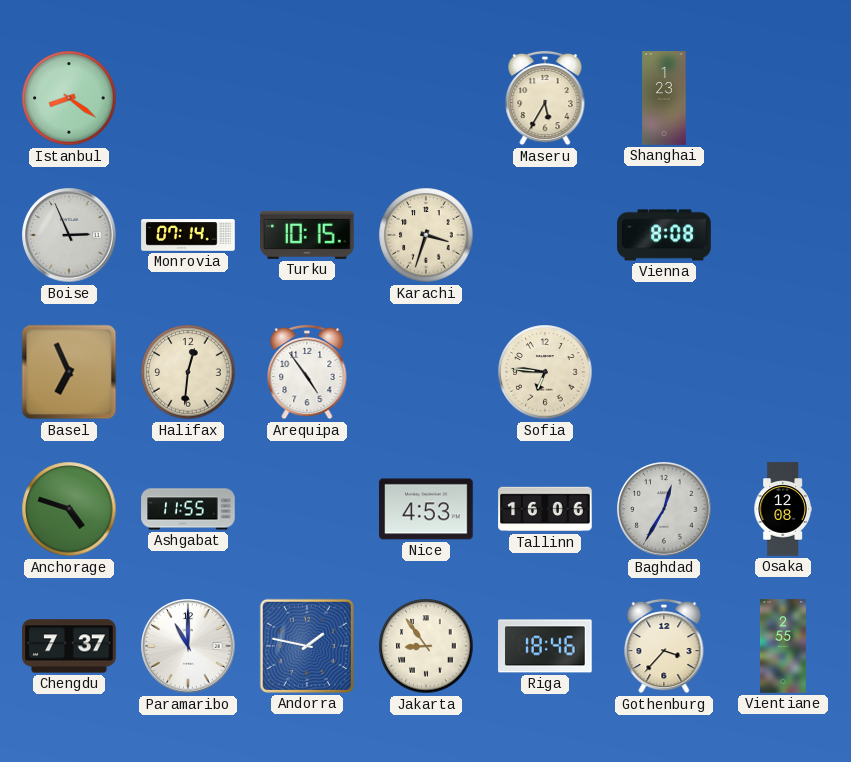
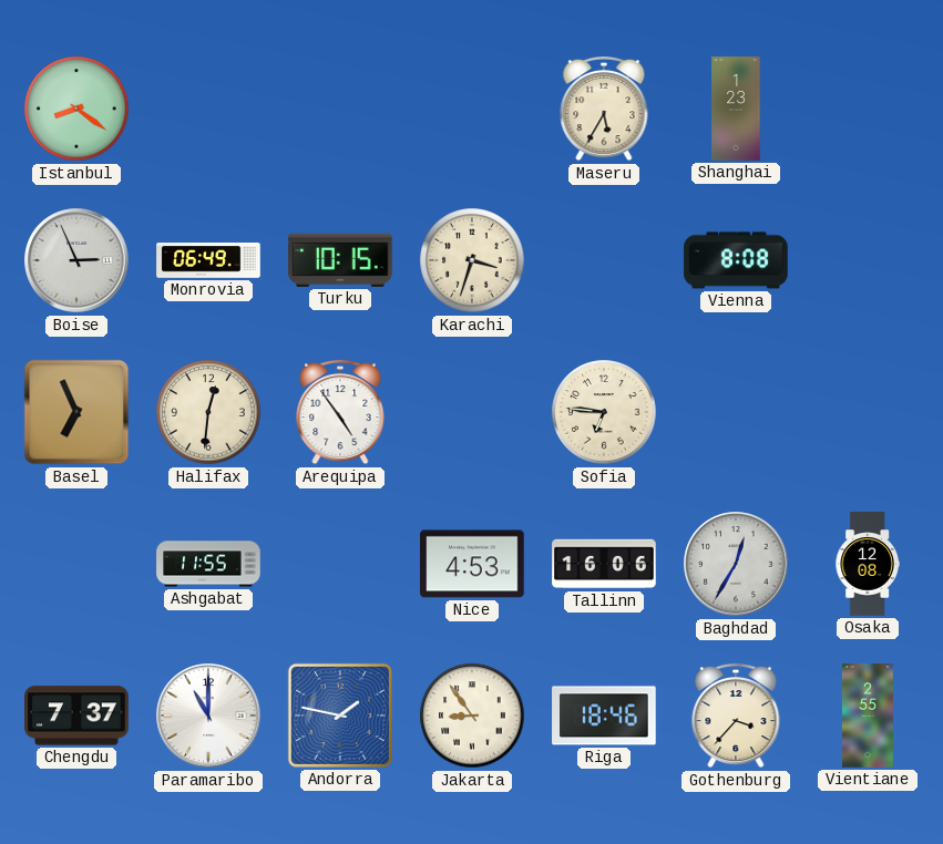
Monrovia: 07:14 -> 06:49
Anchorage: 4:48 -> none
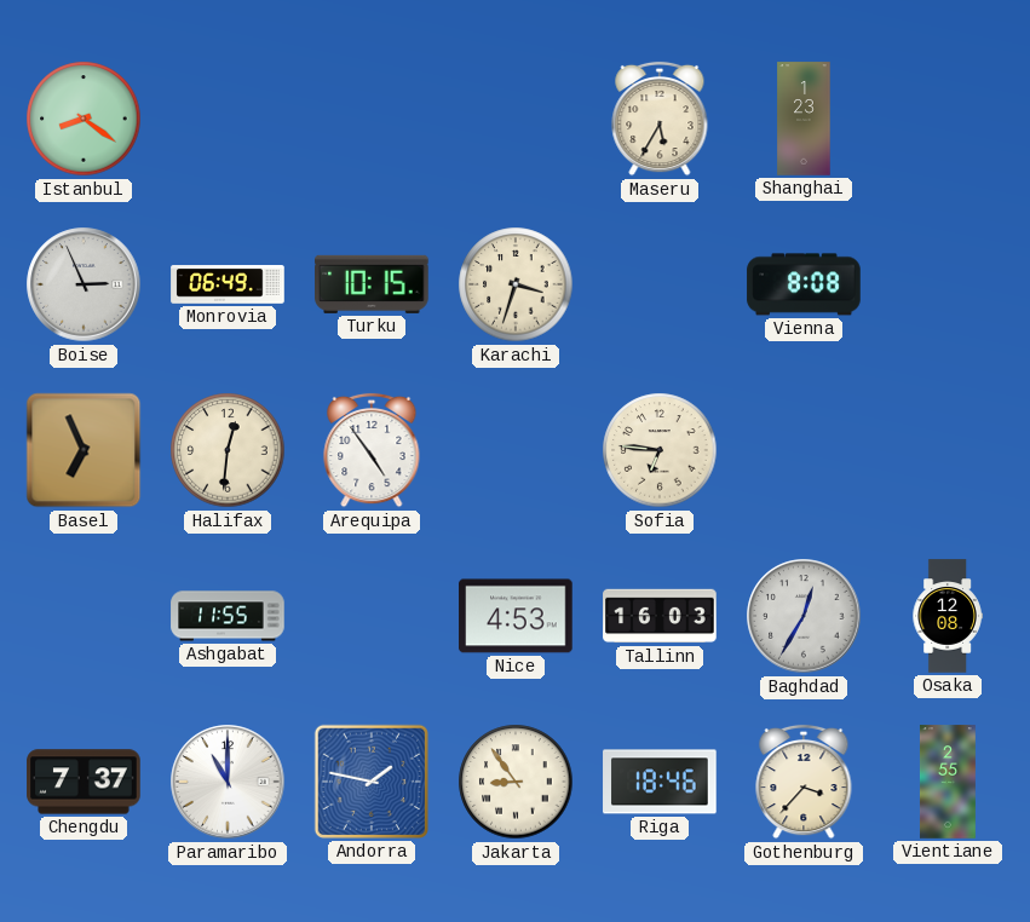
Tallinn: 16:06 -> 16:03
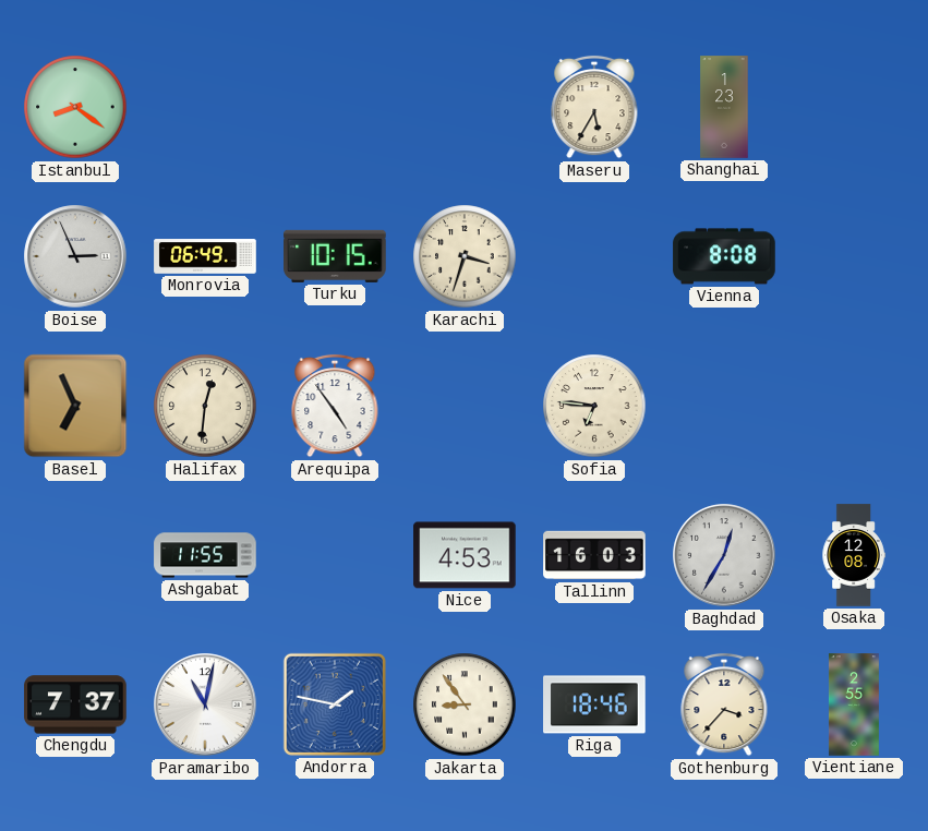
Paramaribo: 11:00 -> 11:02
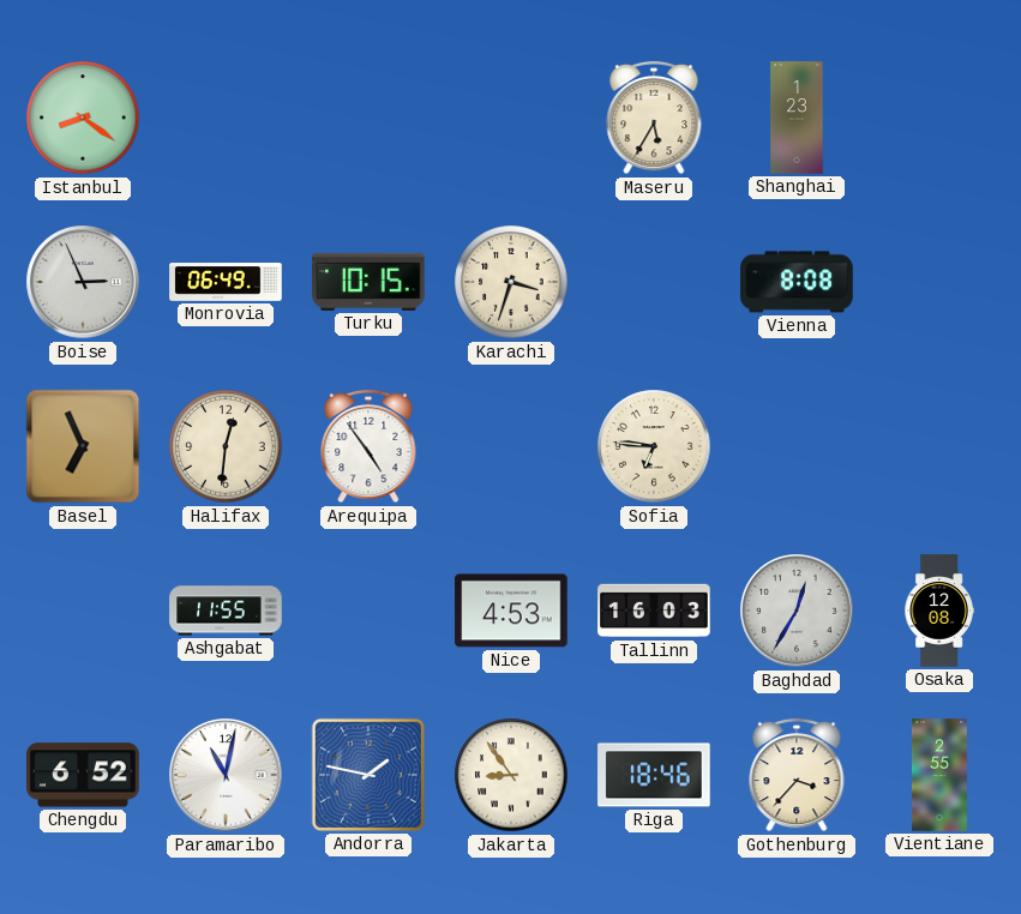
Chengdu: 7:37 -> 6:52
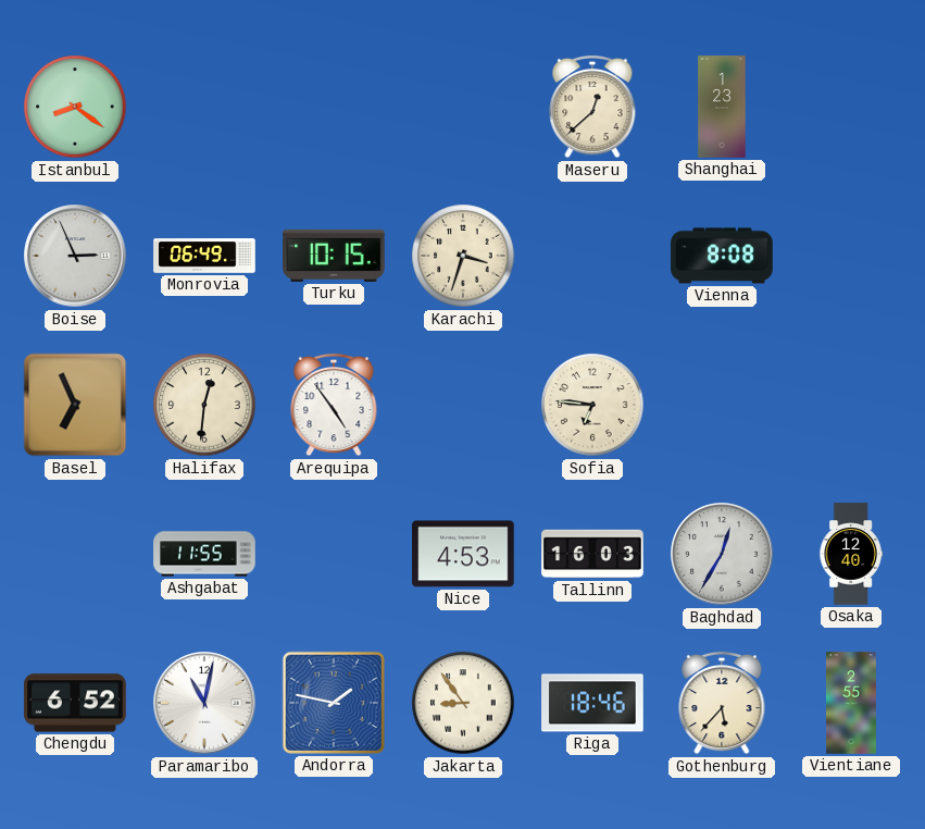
Maseru: 5:35 -> 12:38
Osaka: 12:08 -> 12:40
Gothenburg: 3:37 -> 5:37
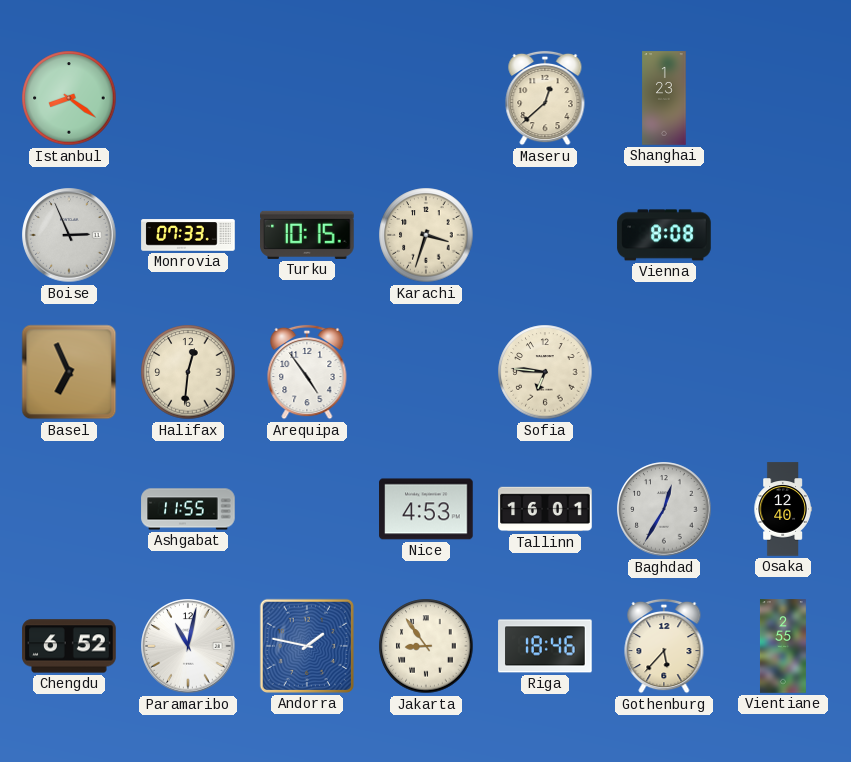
Monrovia: 06:49 -> 07:33
Tallinn: 16:03 -> 16:01
